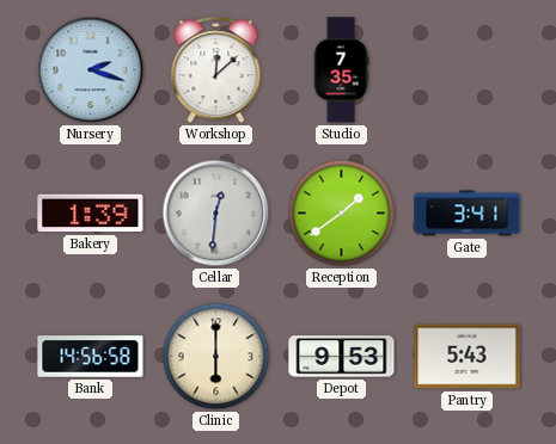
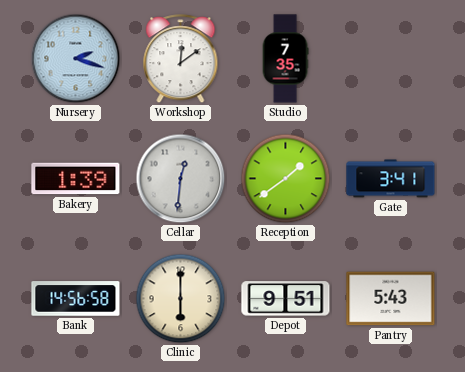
Workshop: 12:08 -> 12:09
Depot: 9:53 -> 9:51
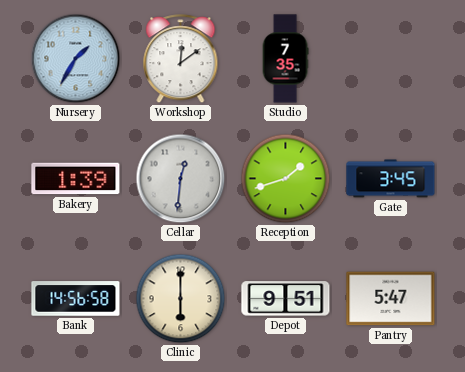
Nursery: 2:18 -> 1:35
Reception: 1:39 -> 1:42
Gate: 3:41 -> 3:45
Pantry: 5:43 -> 5:47
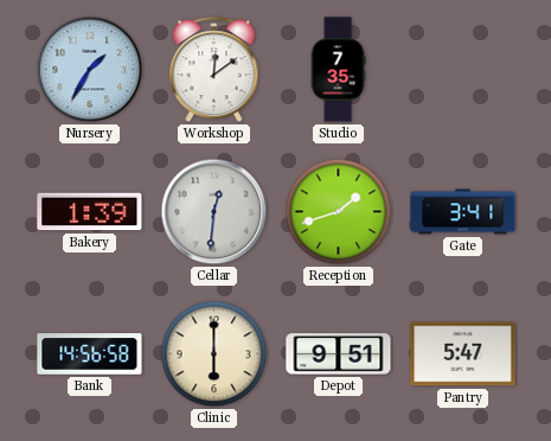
Gate: 3:45 -> 3:41
